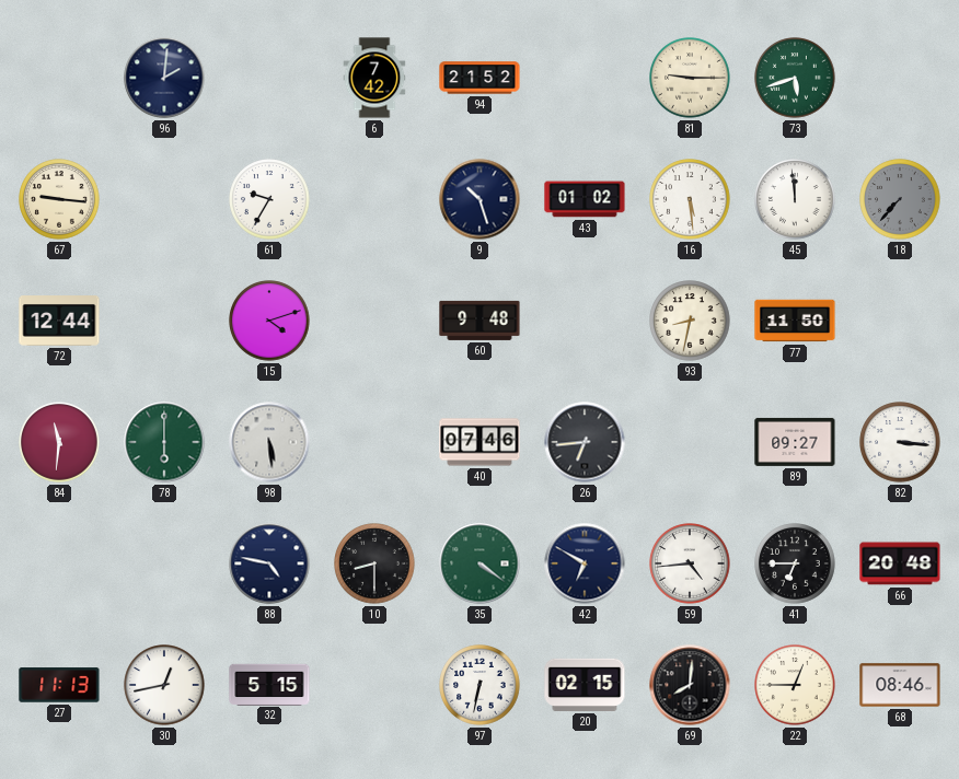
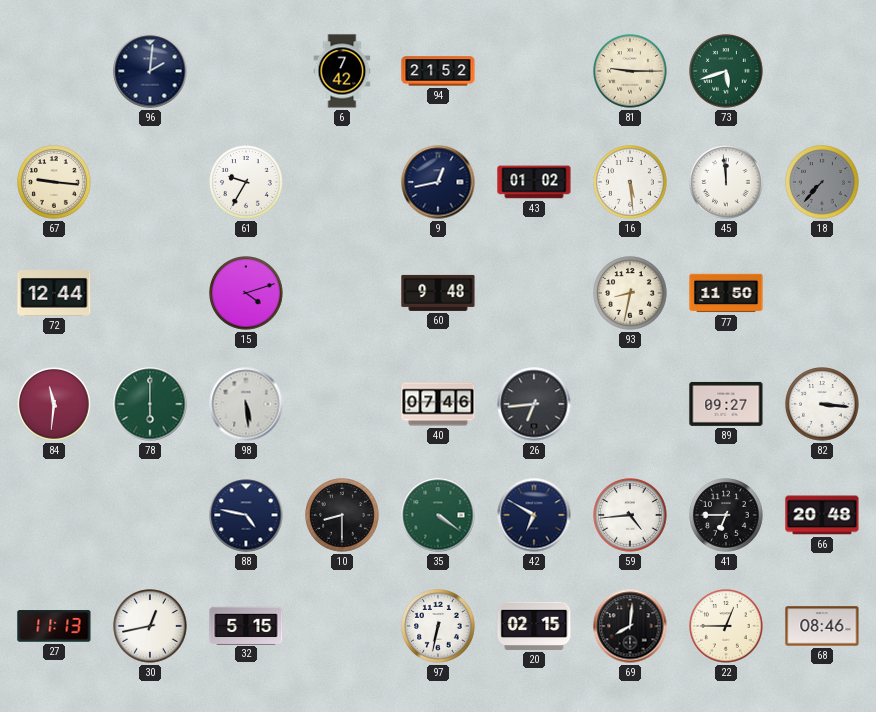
9: 10:27 -> 12:43
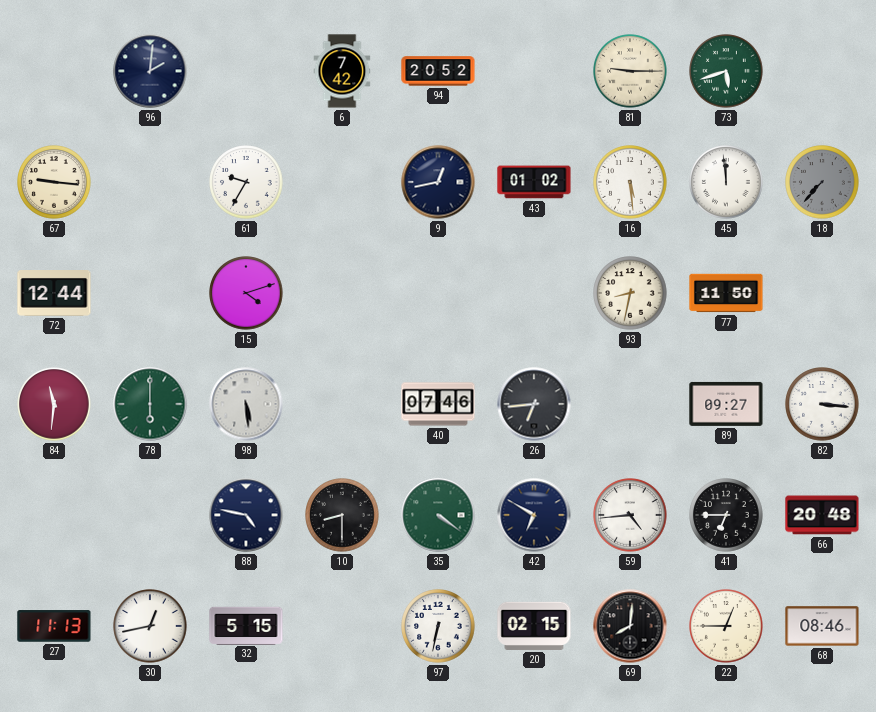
94: 21:52 -> 20:52
60: 9:48 -> none
